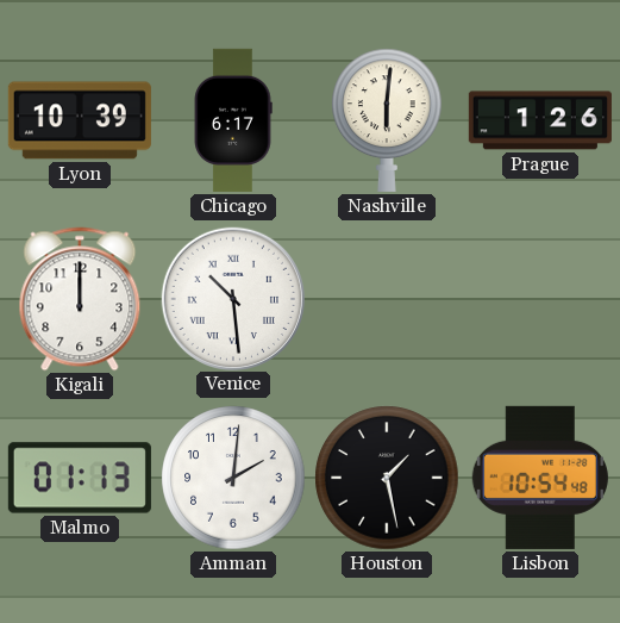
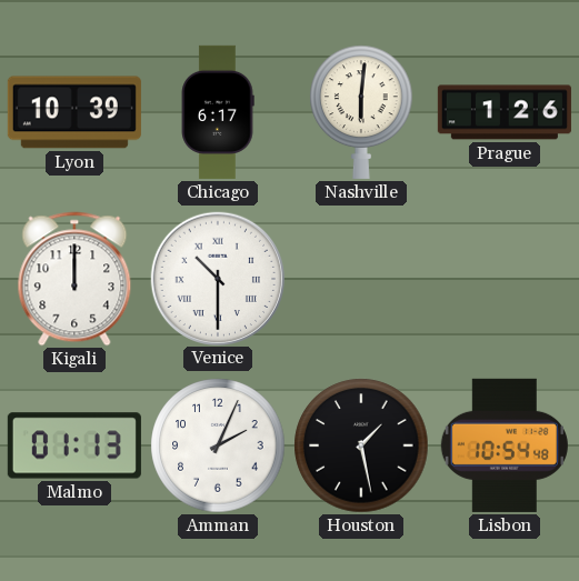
Venice: 10:29 -> 10:30
Amman: 2:01 -> 2:04
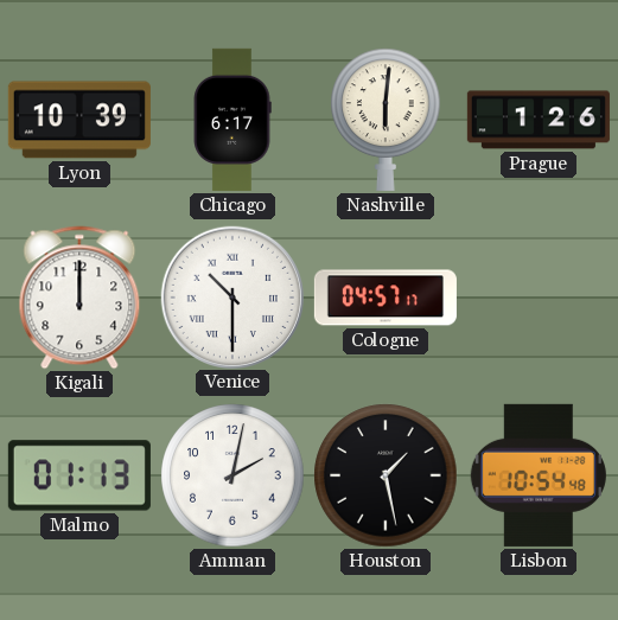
Cologne: none -> 04:57
Amman: 2:04 -> 2:02
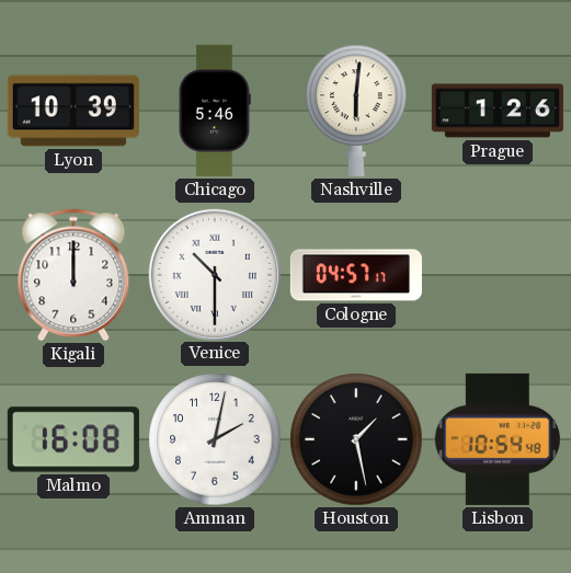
Chicago: 6:17 -> 5:46
Malmo: 01:13 -> 16:08
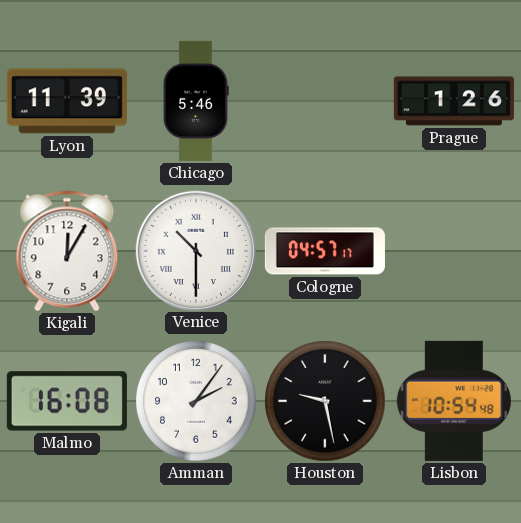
Lyon: 10:39 -> 11:39
Nashville: 6:01 -> none
Kigali: 12:00 -> 12:05
Amman: 2:02 -> 2:06
Houston: 1:28 -> 9:28
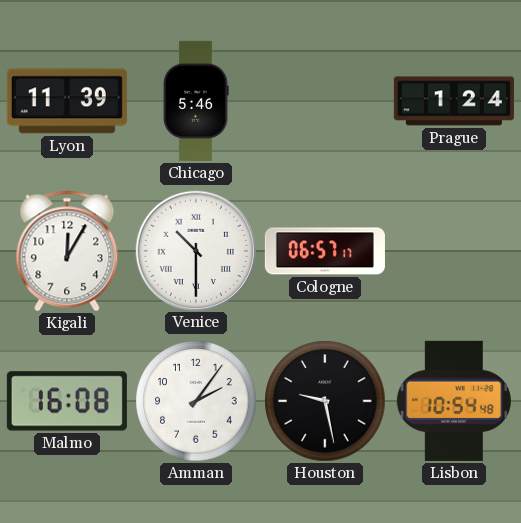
Prague: 1:26 -> 1:24
Cologne: 04:57 -> 06:57
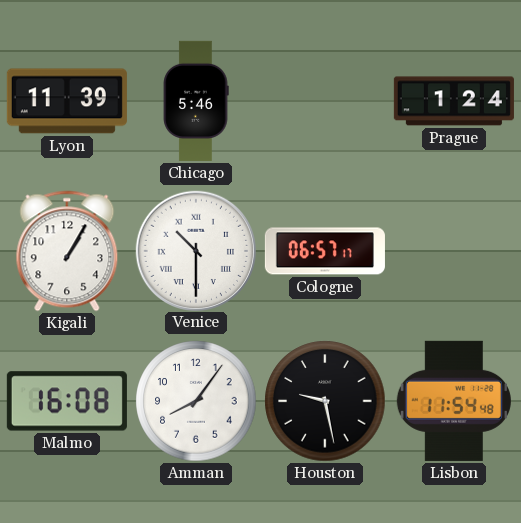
Kigali: 12:05 -> 1:05
Amman: 2:06 -> 8:06
Lisbon: 10:54 -> 11:54
